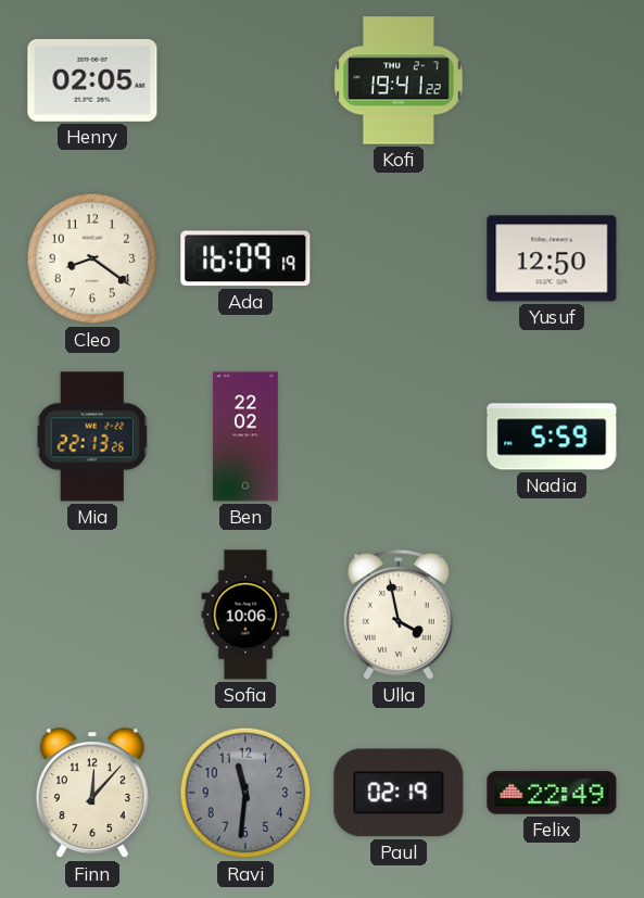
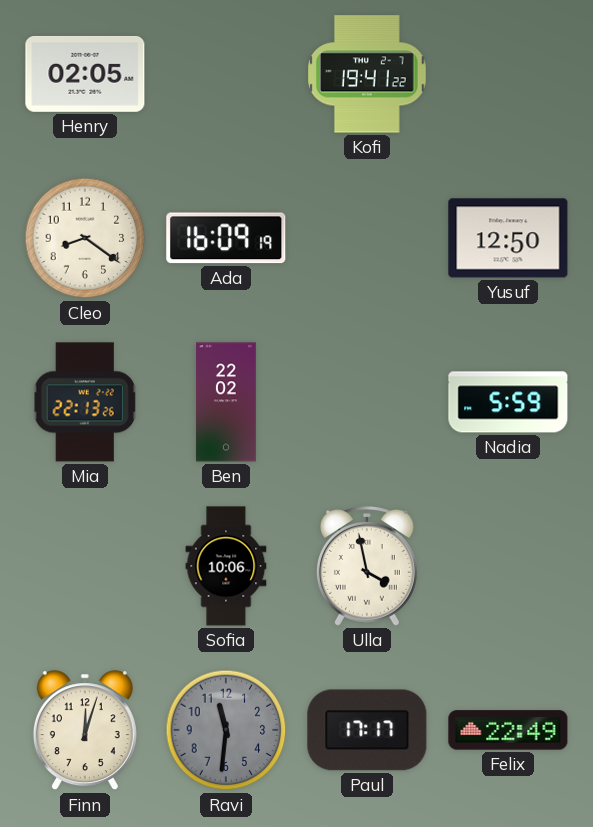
Finn: 12:07 -> 12:03
Paul: 02:19 -> 17:17
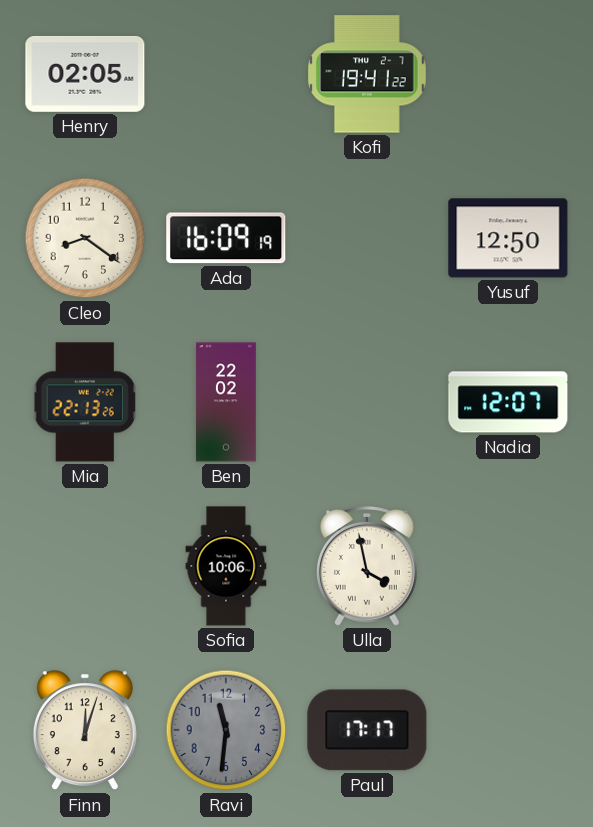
Nadia: 5:59 -> 12:07
Felix: 22:49 -> none
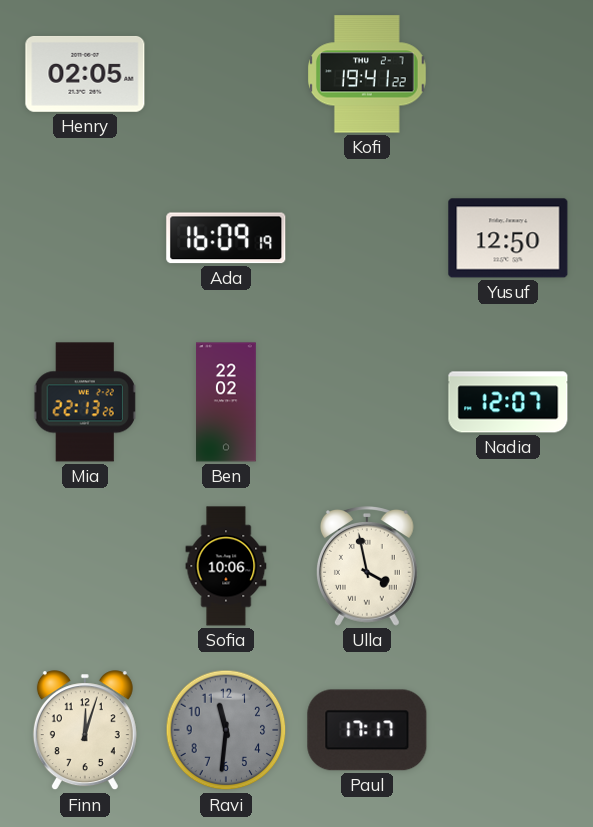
Cleo: 8:21 -> none
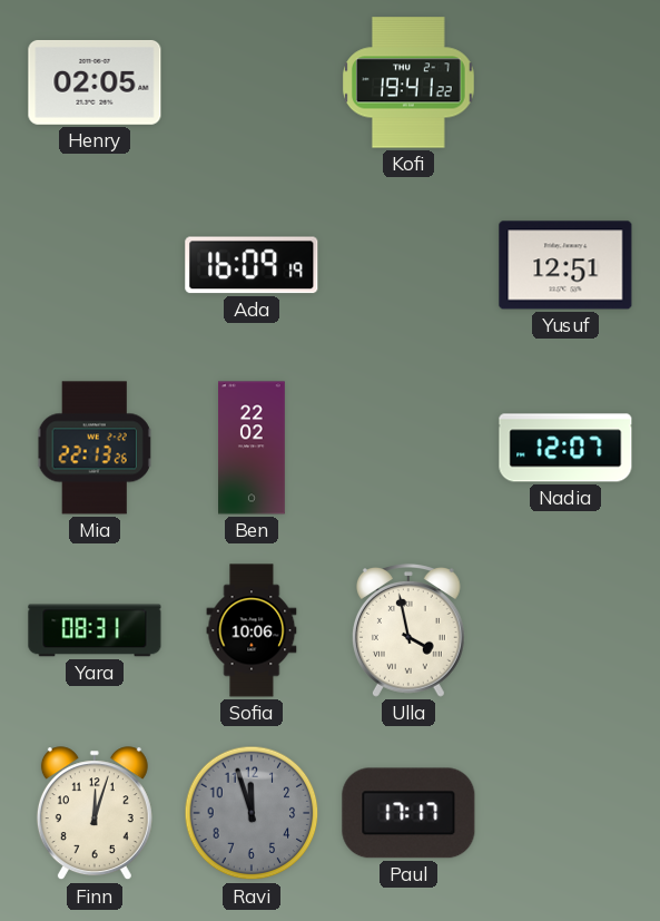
Yusuf: 12:50 -> 12:51
Yara: none -> 08:31
Ravi: 11:31 -> 11:57
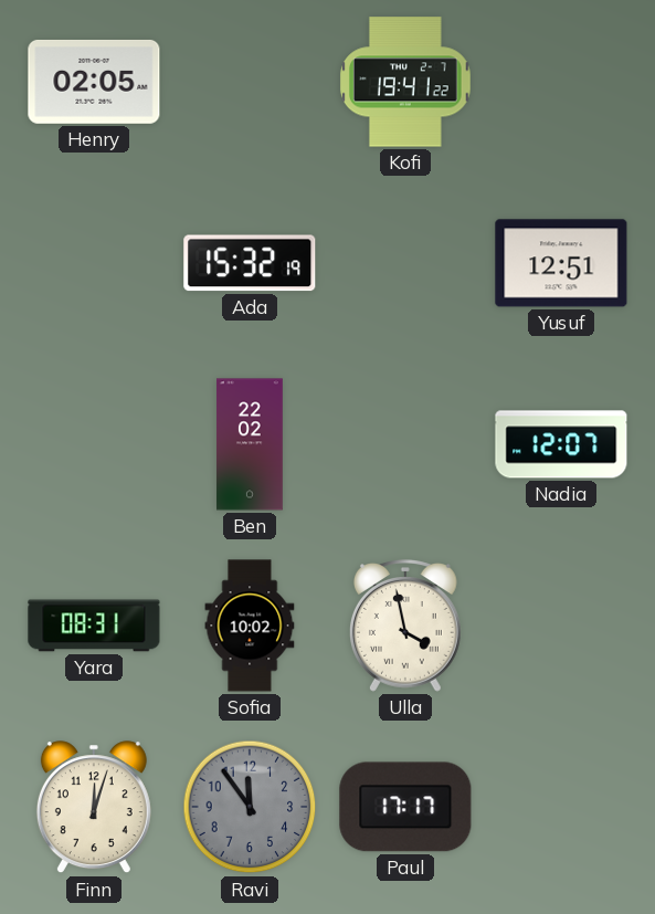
Ada: 16:09 -> 15:32
Mia: 22:13 -> none
Sofia: 10:06 -> 10:02
Ravi: 11:57 -> 11:54
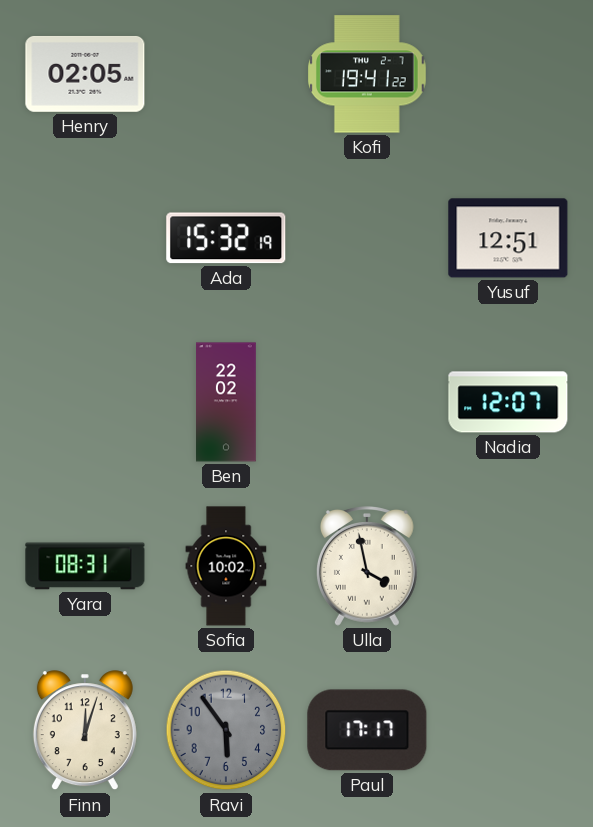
Ravi: 11:54 -> 5:54
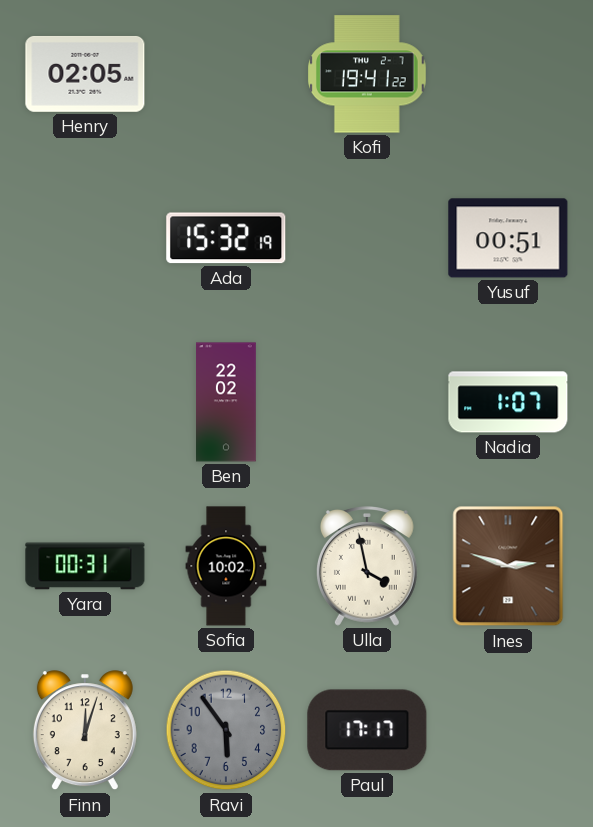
Yusuf: 12:51 -> 00:51
Nadia: 12:07 -> 1:07
Yara: 08:31 -> 00:31
Ines: none -> 2:48
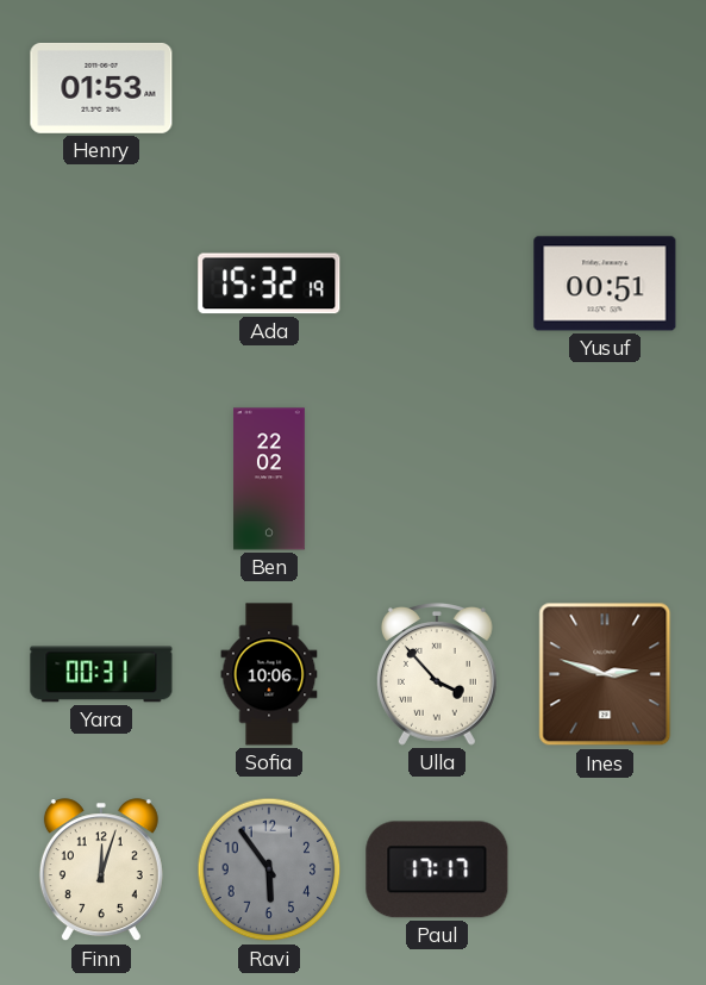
Henry: 02:05 -> 01:53
Kofi: 19:41 -> none
Nadia: 1:07 -> none
Sofia: 10:02 -> 10:06
Ulla: 3:58 -> 3:53
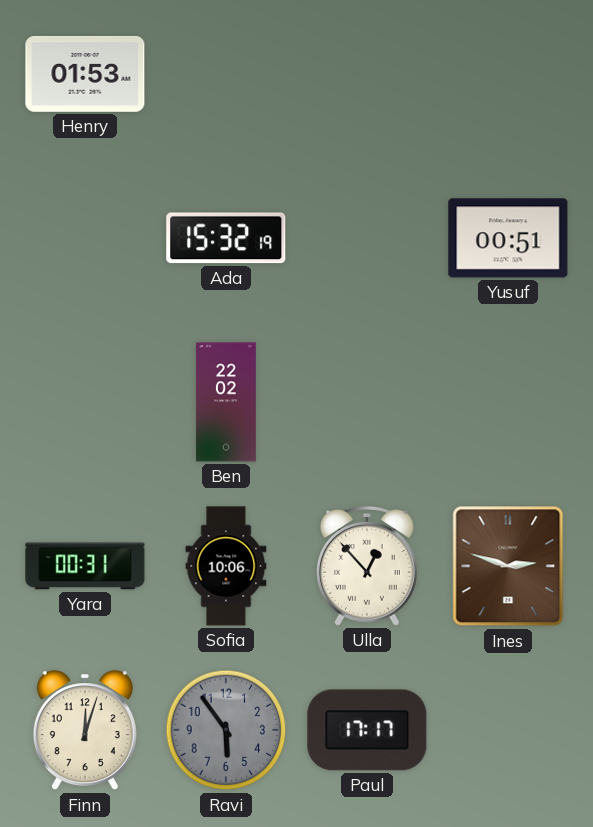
Ulla: 3:53 -> 12:53
